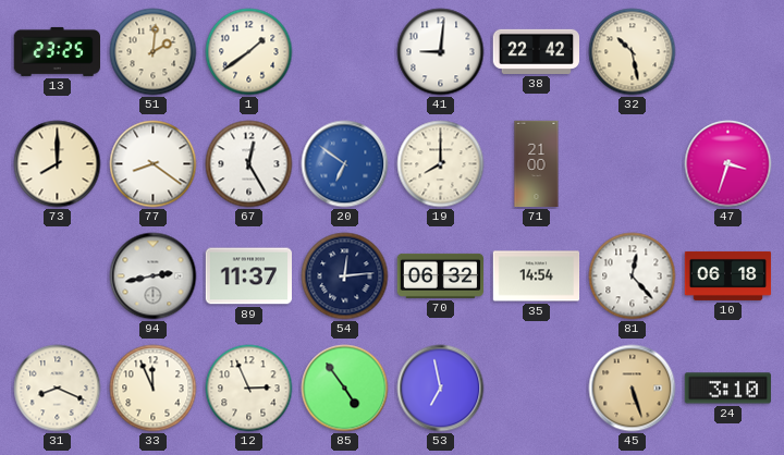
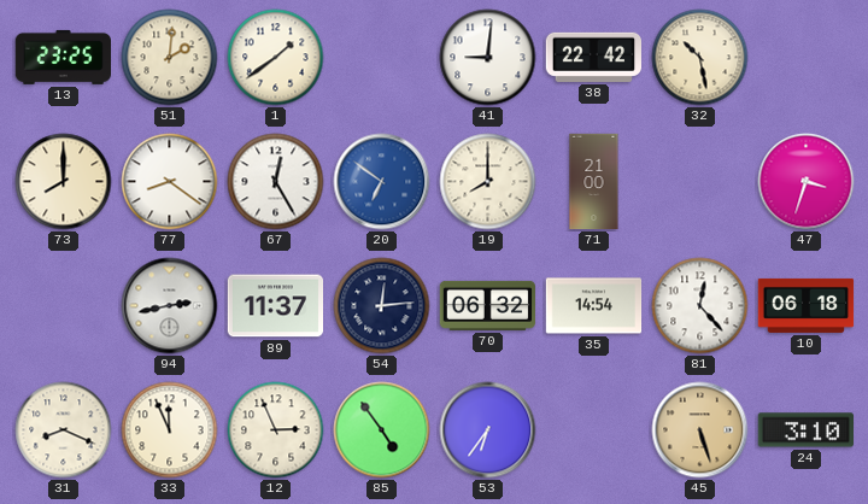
53: 6:58 -> 6:36
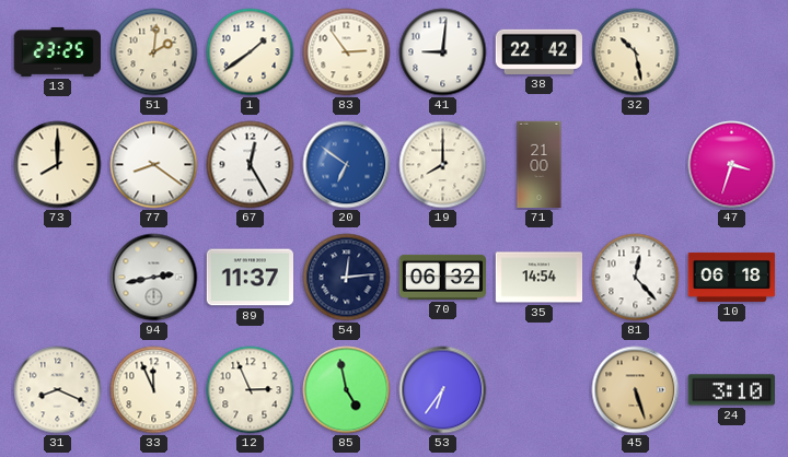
83: none -> 2:54
85: 4:54 -> 4:58
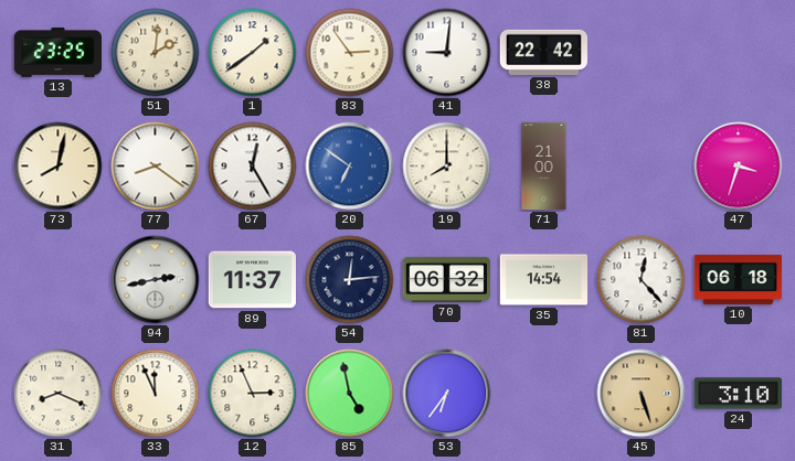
32: 10:28 -> none
73: 8:00 -> 8:02
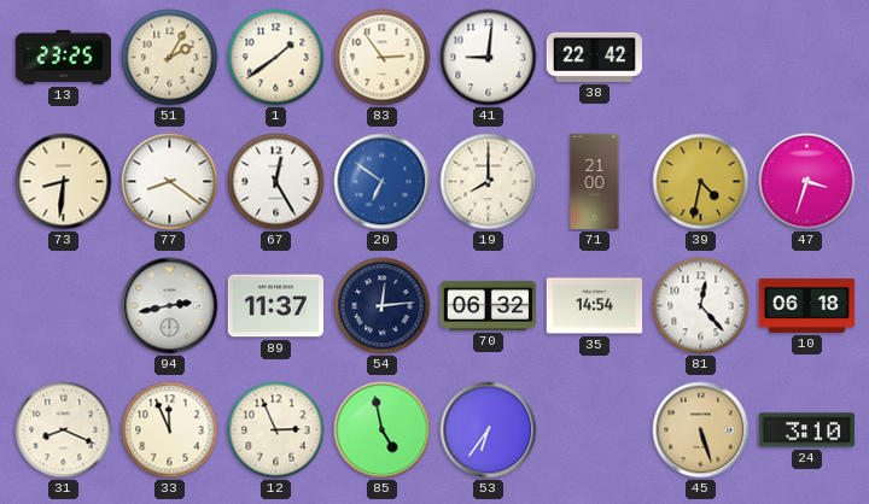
51: 2:01 -> 2:05
73: 8:02 -> 8:31
39: none -> 4:32
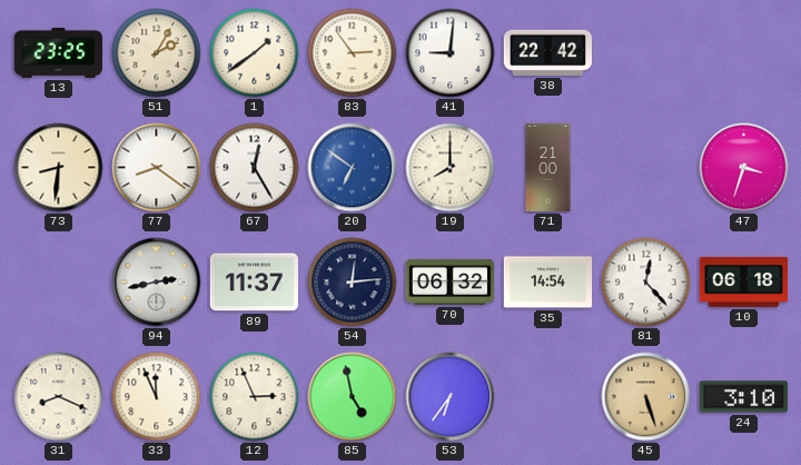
39: 4:32 -> none
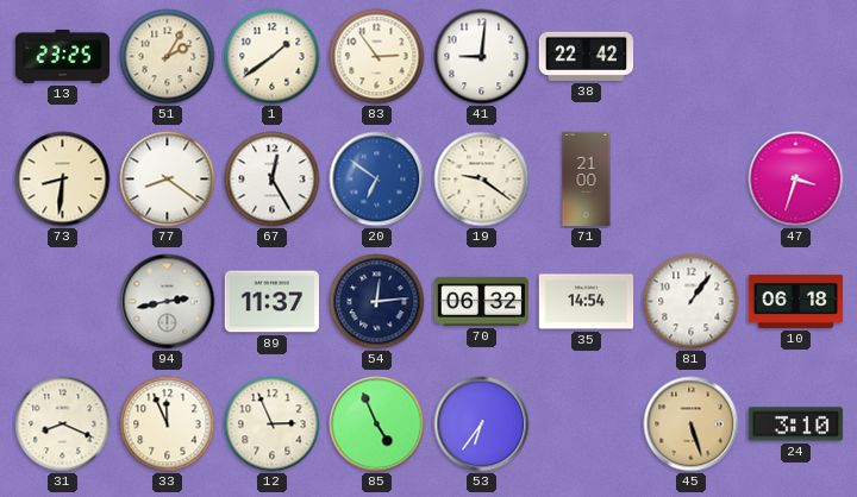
19: 8:00 -> 9:21
81: 12:23 -> 1:06
85: 4:58 -> 4:56
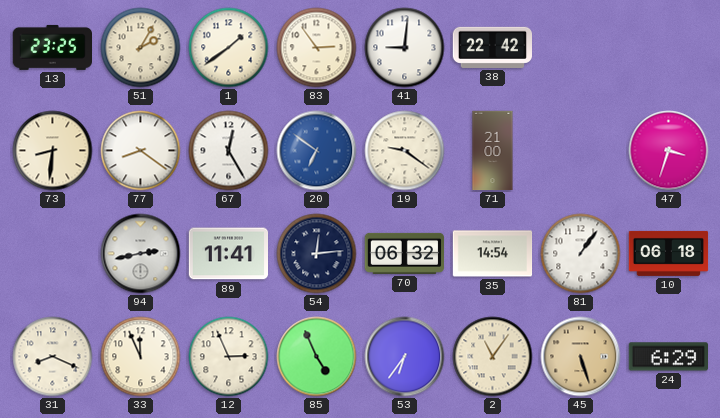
89: 11:37 -> 11:41
2: none -> 11:06
24: 3:10 -> 6:29
